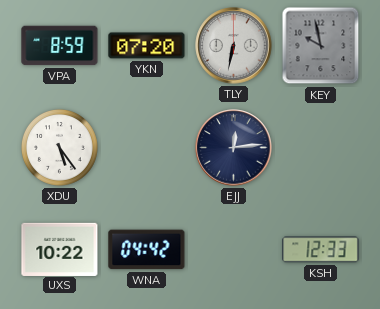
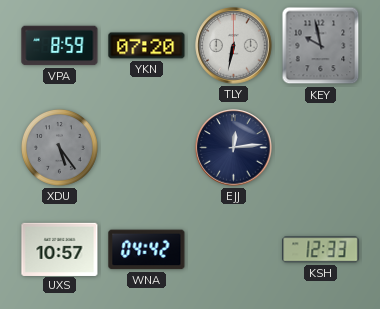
XDU dial: white -> grey
UXS: 10:22 -> 10:57
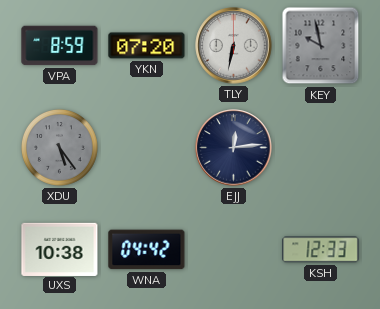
UXS: 10:57 -> 10:38
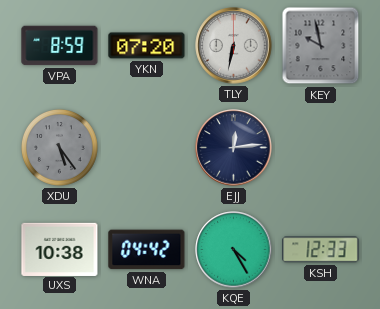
KQE: none -> 4:25
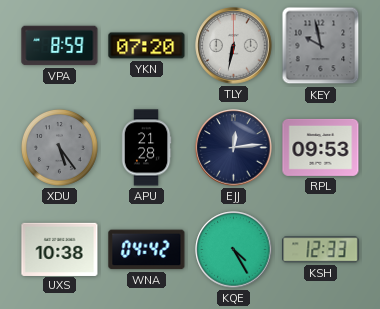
APU: none -> 21:28
RPL: none -> 09:53
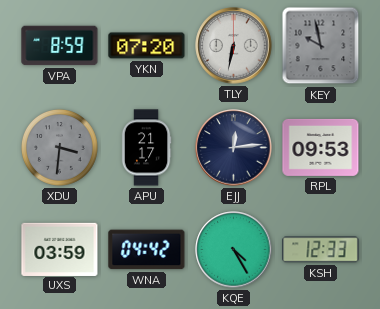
XDU: 5:24 -> 3:31
APU: 21:28 -> 21:17
UXS: 10:38 -> 03:59
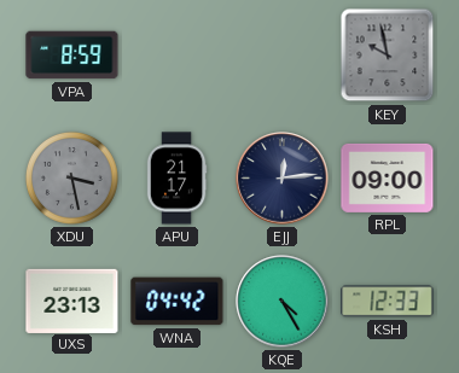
YKN: 07:20 -> none
TLY: 6:32 -> none
XDU: 3:31 -> 3:28
RPL: 09:53 -> 09:00
UXS: 03:59 -> 23:13
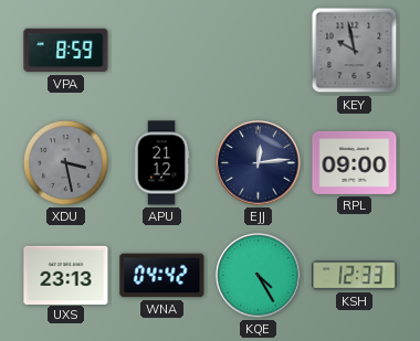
APU: 21:17 -> 21:12
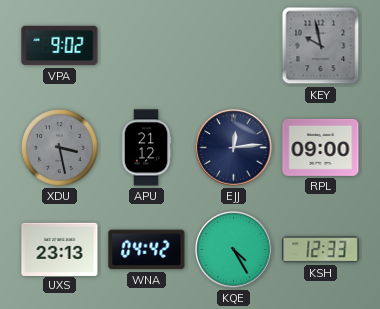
VPA: 8:59 -> 9:02
